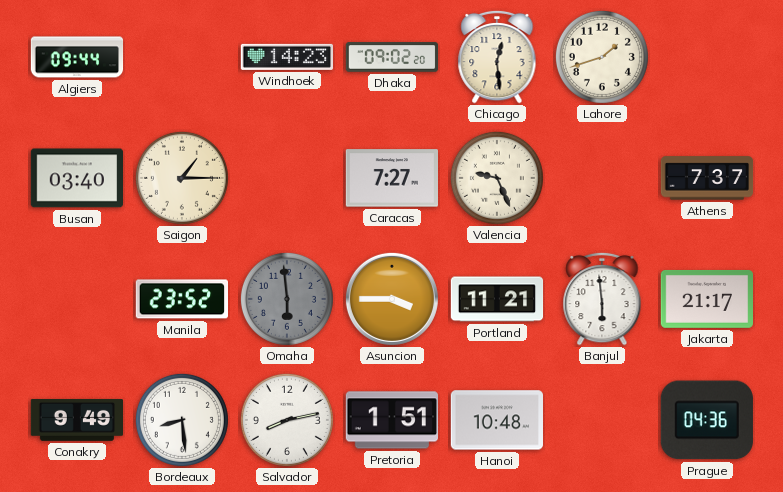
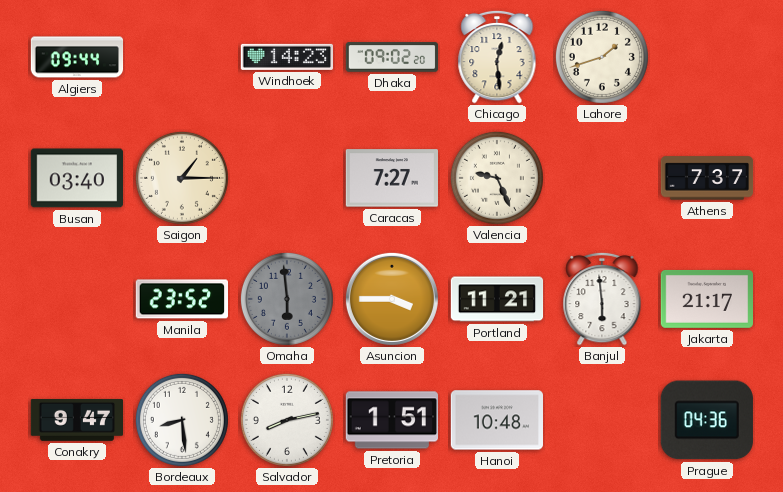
Conakry: 9:49 -> 9:47
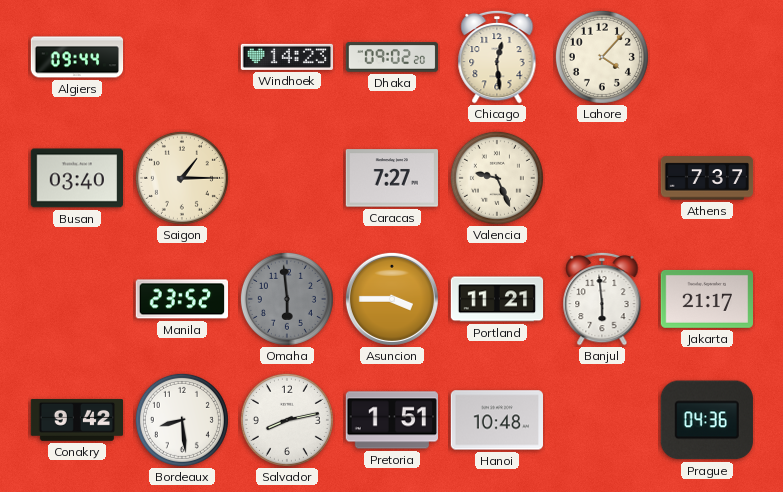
Lahore: 1:42 -> 4:07
Conakry: 9:47 -> 9:42
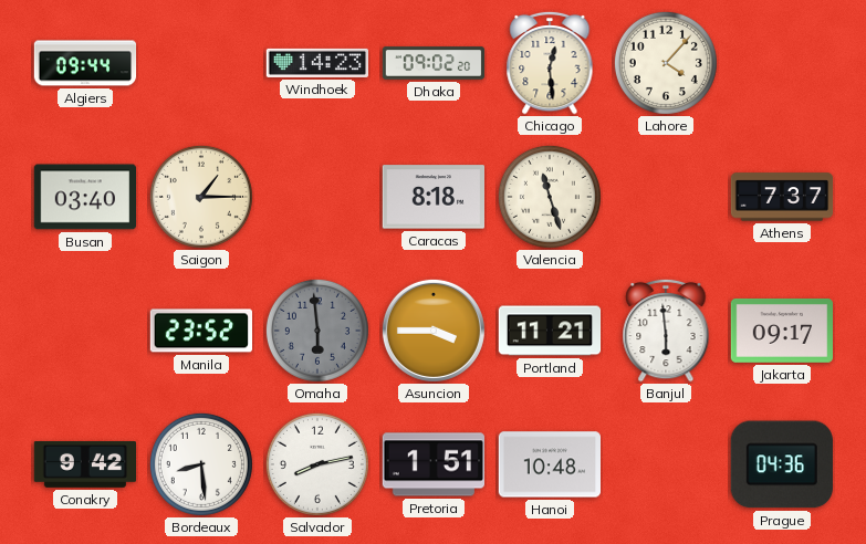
Caracas: 7:27 -> 8:18
Valencia: 9:26 -> 11:27
Jakarta: 21:17 -> 09:17
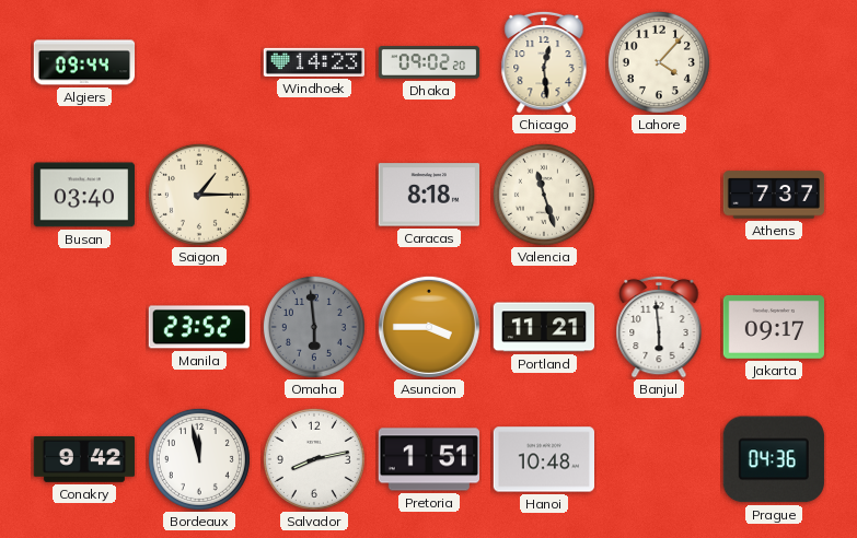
Bordeaux: 8:29 -> 11:58
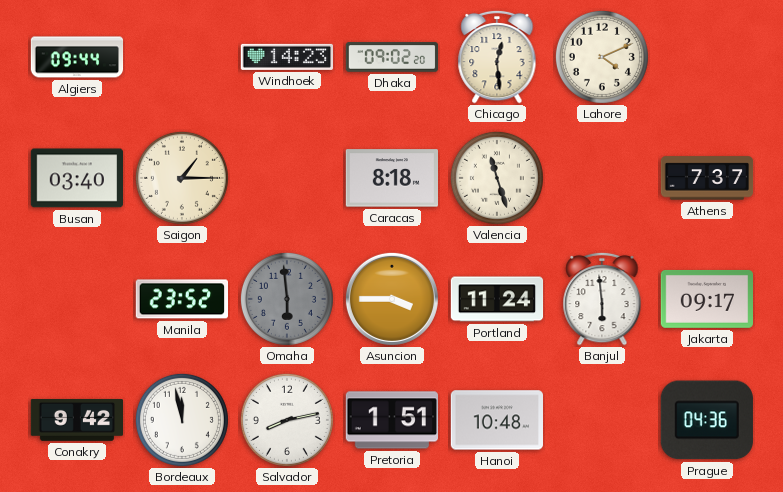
Lahore: 4:07 -> 4:11
Portland: 11:21 -> 11:24
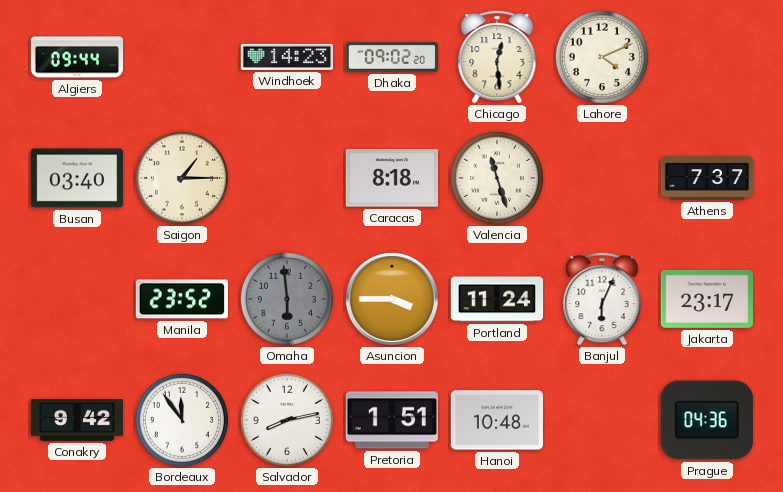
Banjul: 5:59 -> 6:04
Jakarta: 09:17 -> 23:17
Bordeaux: 11:58 -> 11:54
